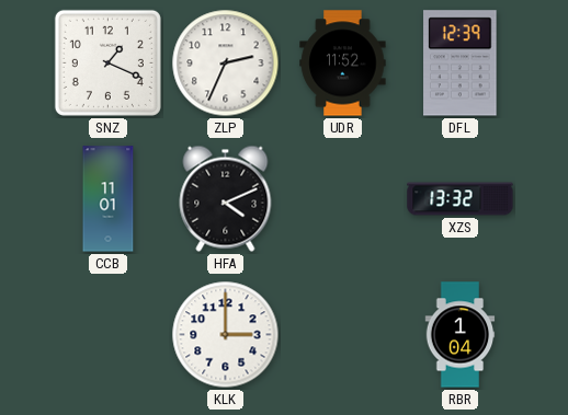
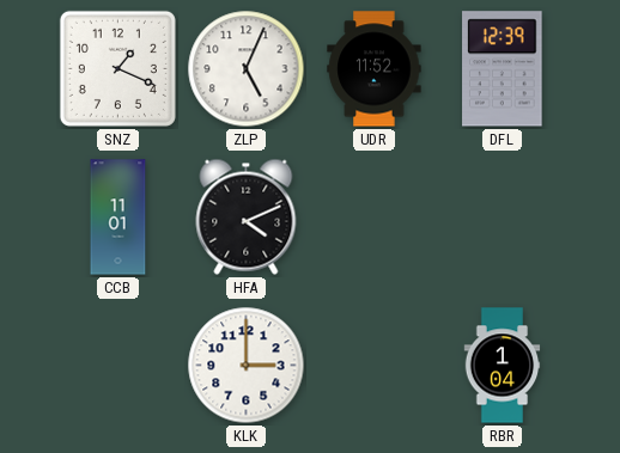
ZLP: 2:34 -> 5:04
XZS: 13:32 -> none
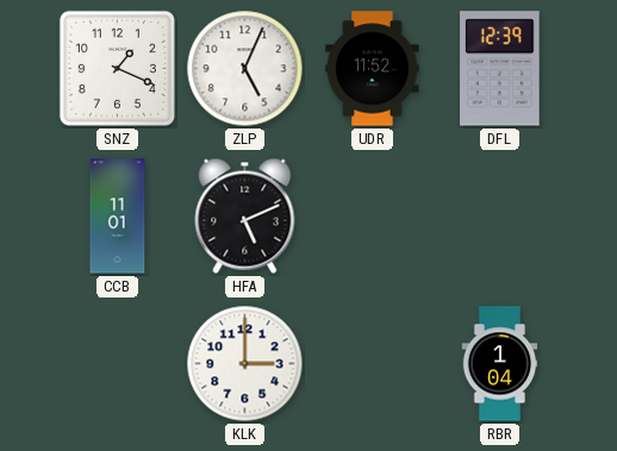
HFA: 4:11 -> 5:11
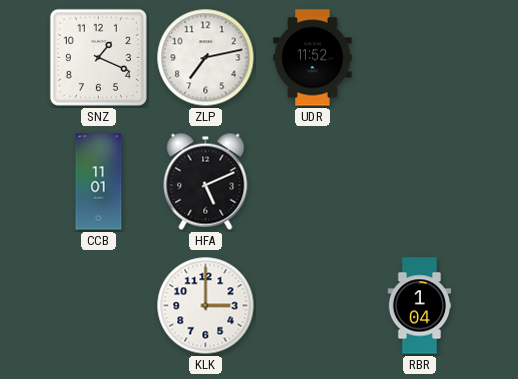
ZLP: 5:04 -> 7:13
DFL: 12:39 -> none
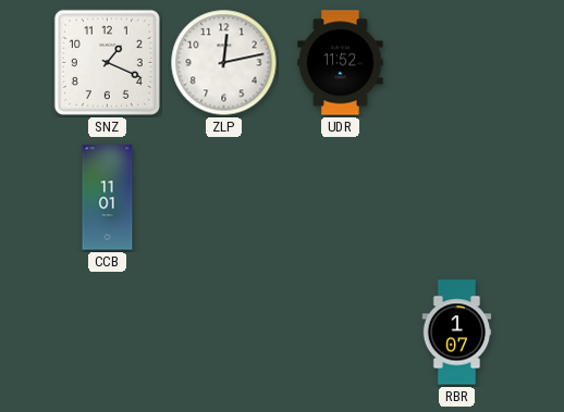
ZLP: 7:13 -> 12:13
HFA: 5:11 -> none
KLK: 3:00 -> none
RBR: 1:04 -> 1:07
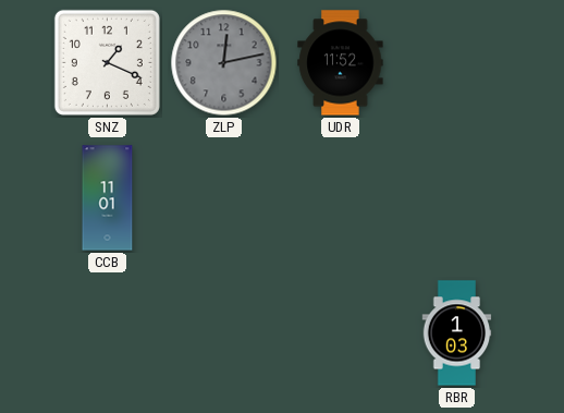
ZLP dial: white -> grey
RBR: 1:07 -> 1:03
